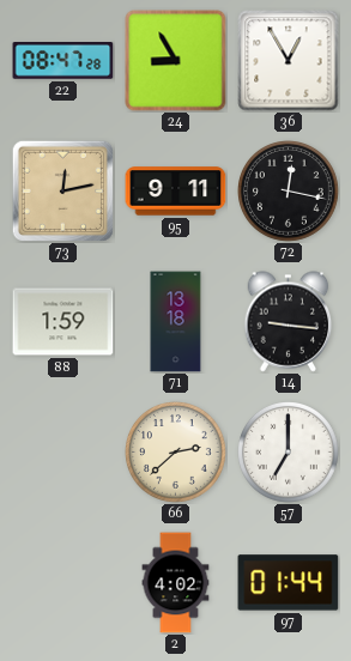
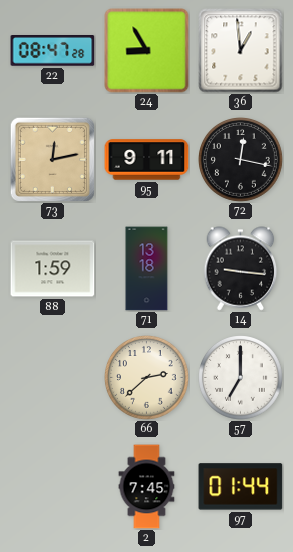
36: 12:55 -> 12:59
2: 4:02 -> 7:45
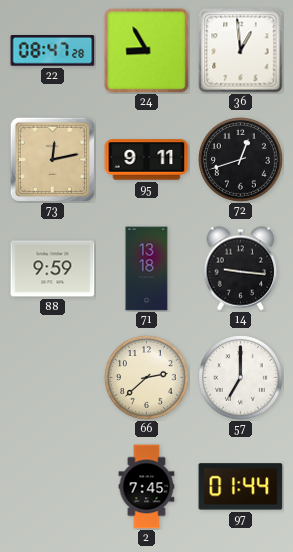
72: 12:17 -> 12:42
88: 1:59 -> 9:59
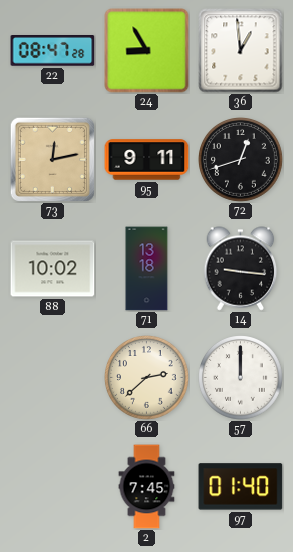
88: 9:59 -> 10:02
57: 7:00 -> 12:00
97: 01:44 -> 01:40
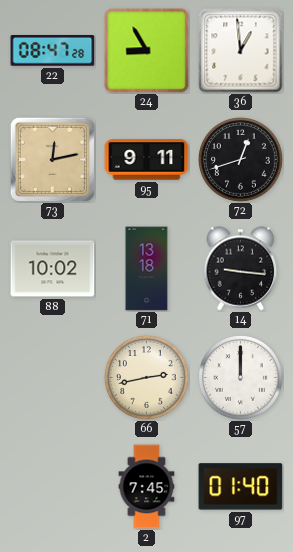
66: 2:38 -> 2:43
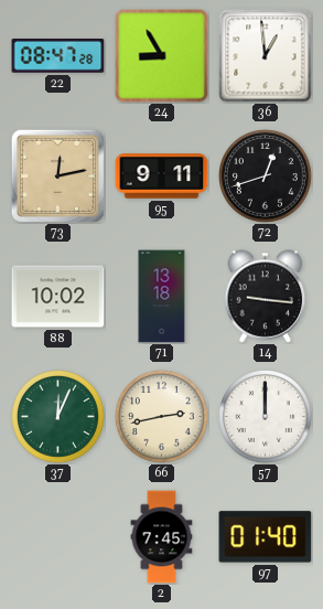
37: none -> 12:04
